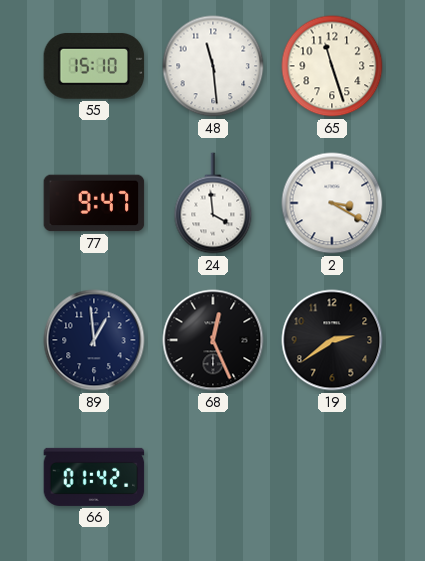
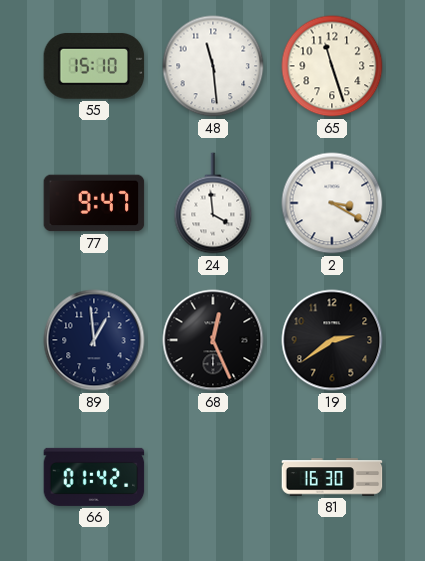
81: none -> 16:30
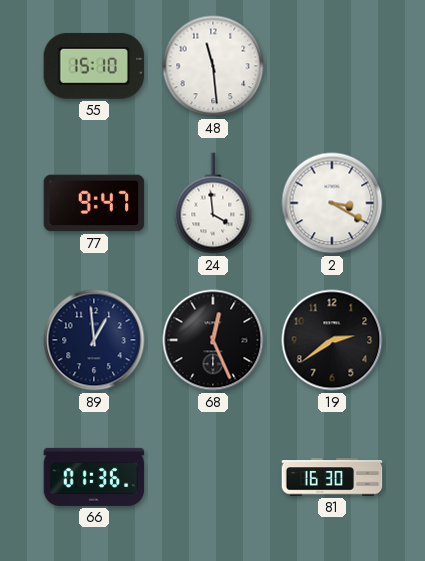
65: 11:27 -> none
66: 01:42 -> 01:36
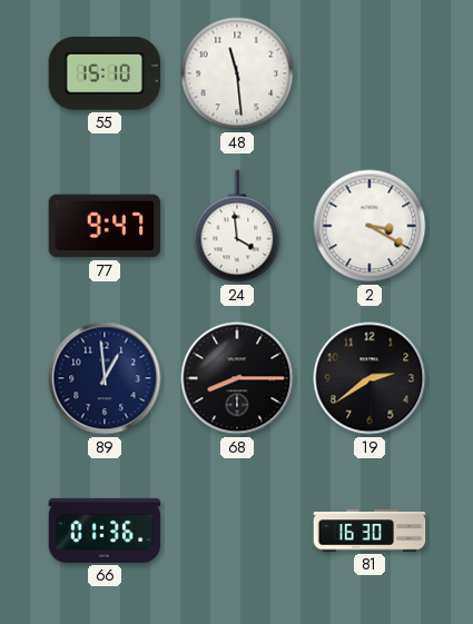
68: 12:26 -> 8:15
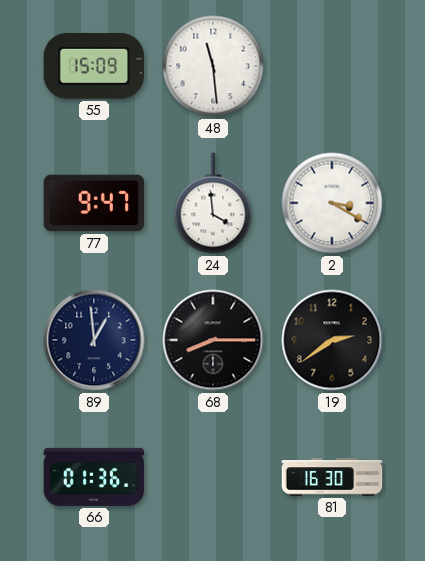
55: 15:10 -> 15:09
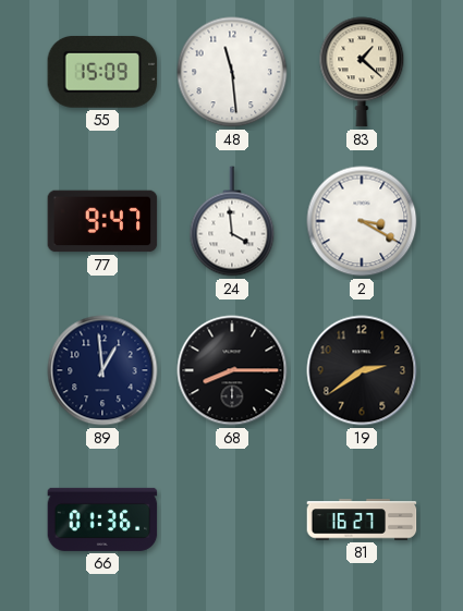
83: none -> 1:22
81: 16:30 -> 16:27
